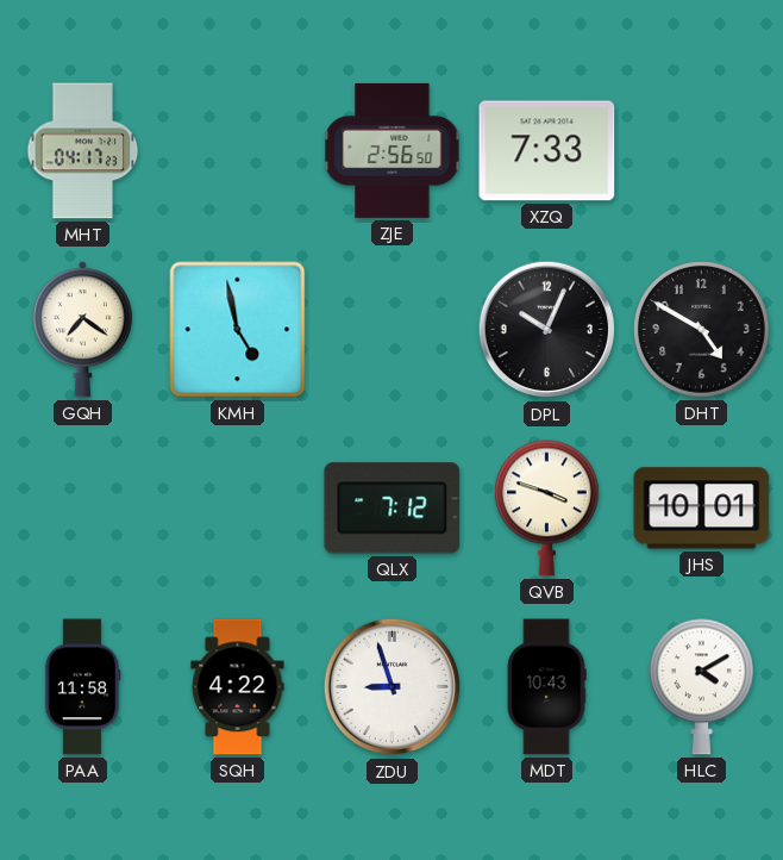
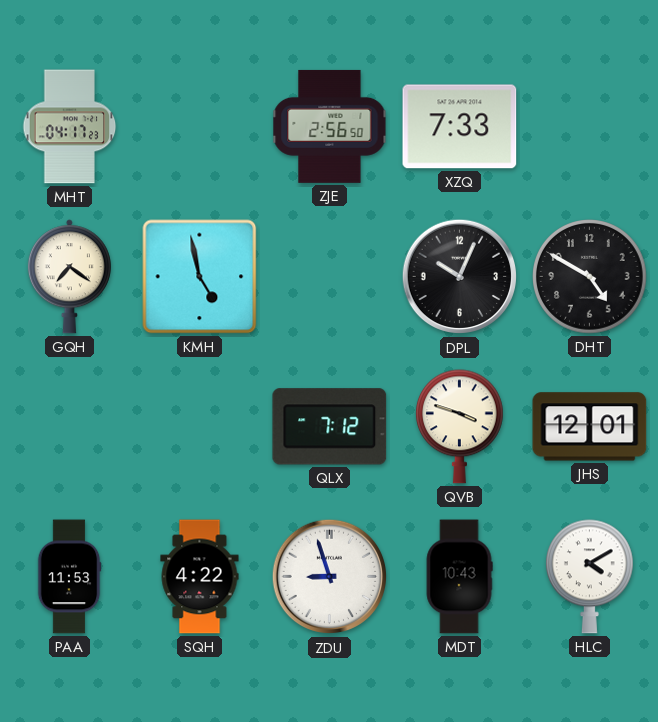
JHS: 10:01 -> 12:01
PAA: 11:58 -> 11:53
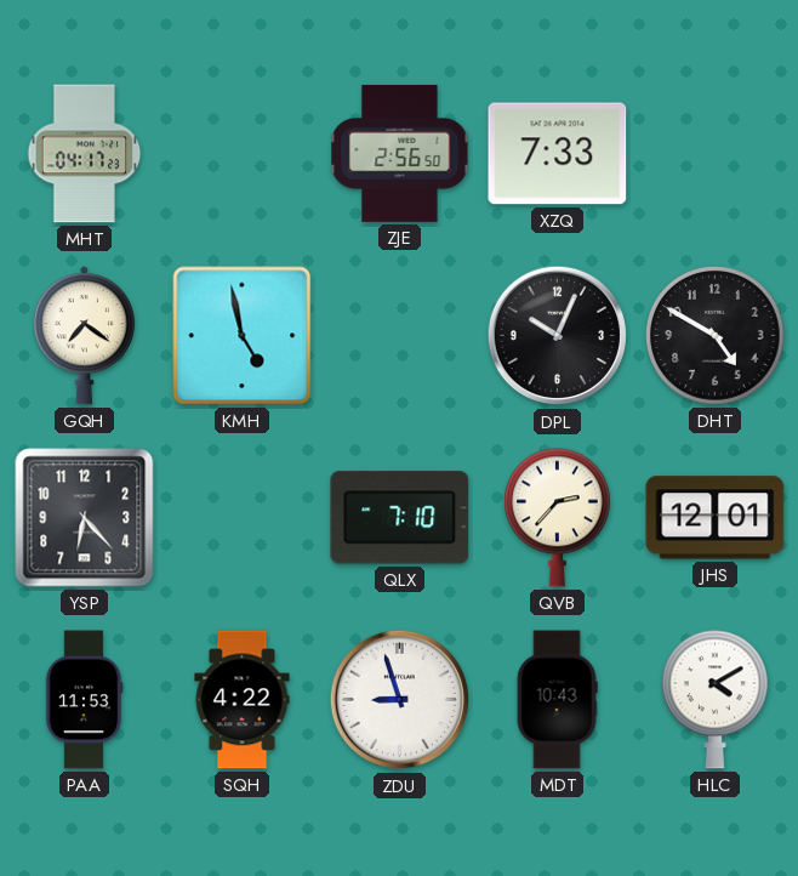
YSP: none -> 6:23
QLX: 7:12 -> 7:10
QVB: 3:48 -> 2:37
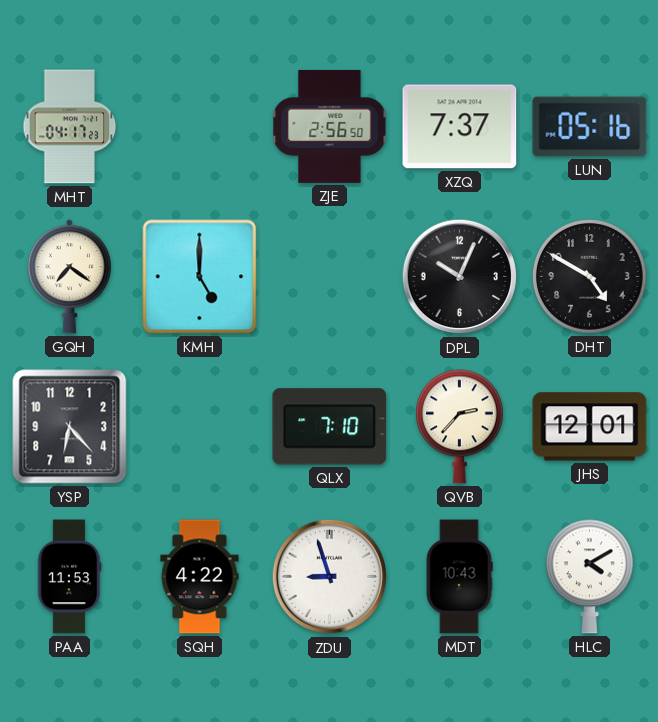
XZQ: 7:33 -> 7:37
LUN: none -> 05:16
KMH: 4:58 -> 5:00
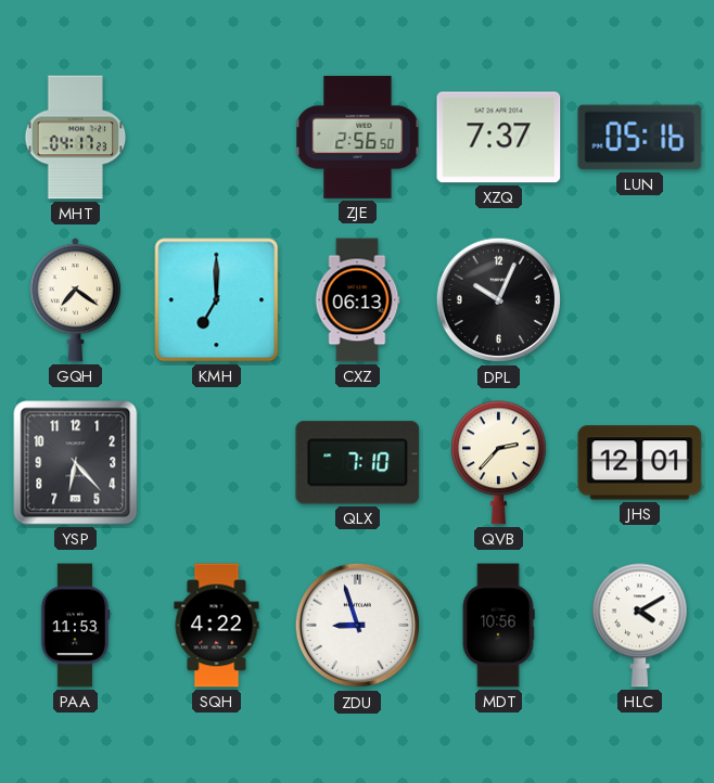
KMH: 5:00 -> 7:00
CXZ: none -> 06:13
DHT: 4:50 -> none
MDT: 10:43 -> 10:56
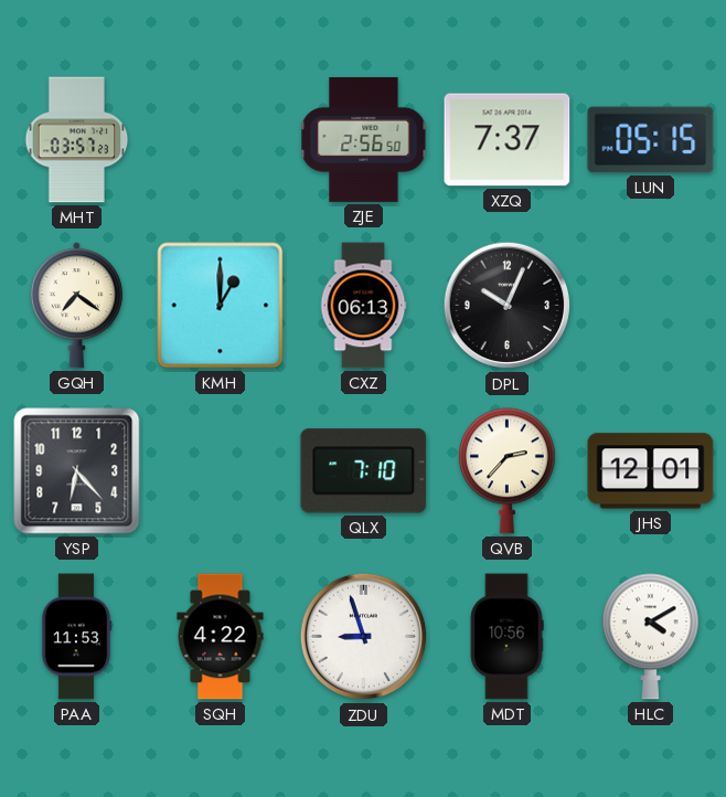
MHT: 04:17 -> 03:57
LUN: 05:16 -> 05:15
KMH: 7:00 -> 1:00
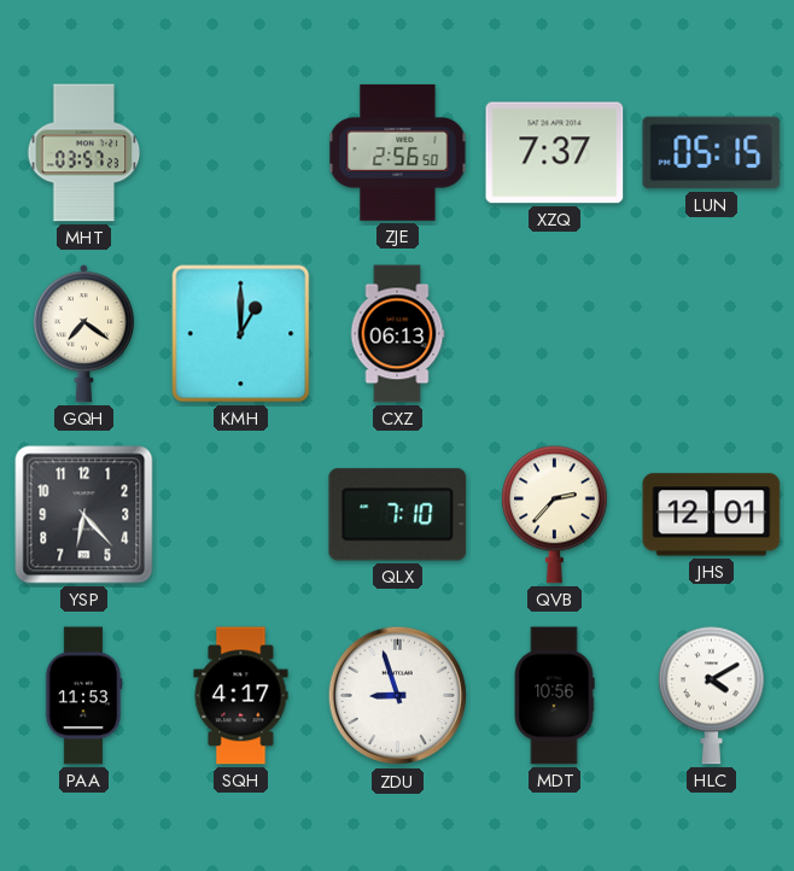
DPL: 10:04 -> none
SQH: 4:22 -> 4:17
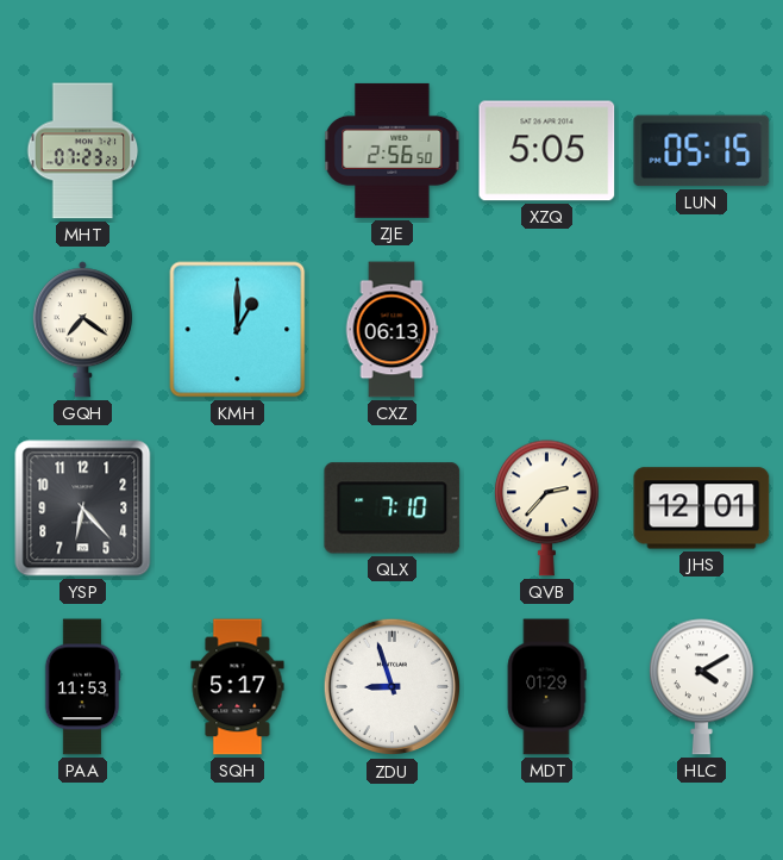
MHT: 03:57 -> 07:23
XZQ: 7:37 -> 5:05
SQH: 4:17 -> 5:17
MDT: 10:56 -> 01:29
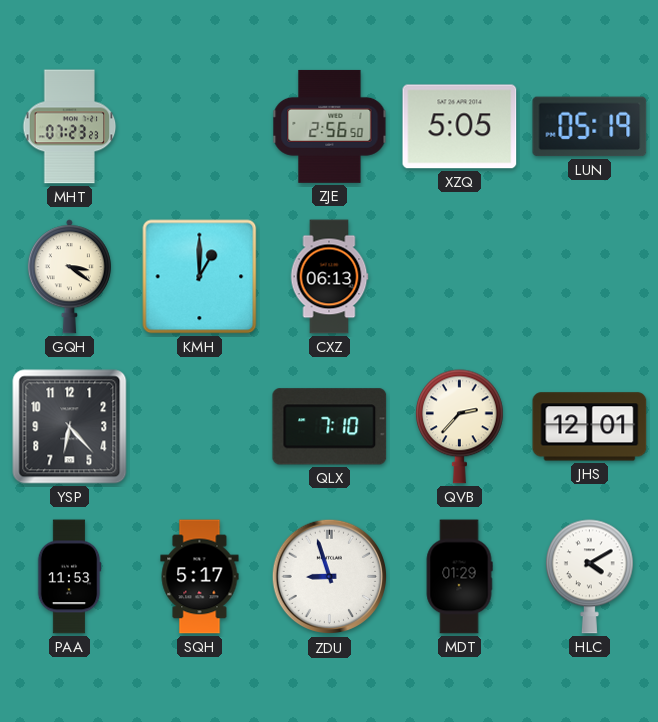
LUN: 05:15 -> 05:19
GQH: 7:21 -> 3:21
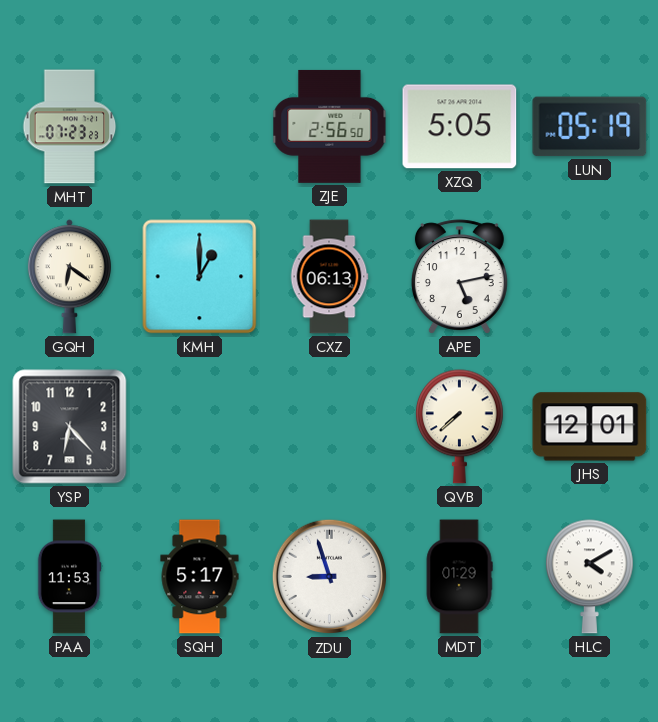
GQH: 3:21 -> 6:21
APE: none -> 5:13
QLX: 7:10 -> none
QVB: 2:37 -> 7:38
